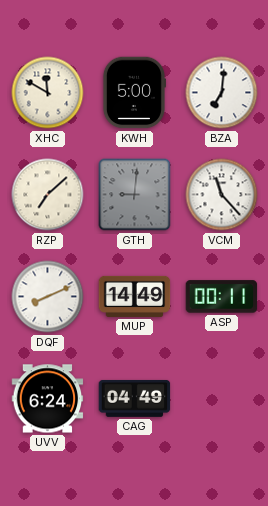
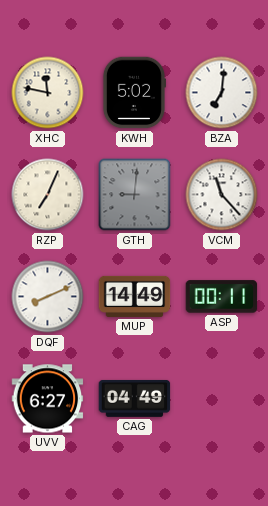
XHC: 11:50 -> 11:47
KWH: 5:00 -> 5:02
RZP: 7:08 -> 7:04
UVV: 6:24 -> 6:27
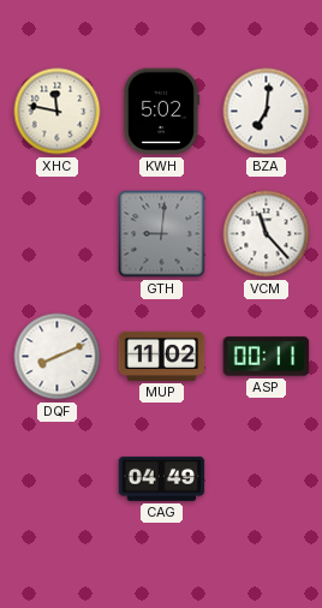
RZP: 7:04 -> none
MUP: 14:49 -> 11:02
UVV: 6:27 -> none
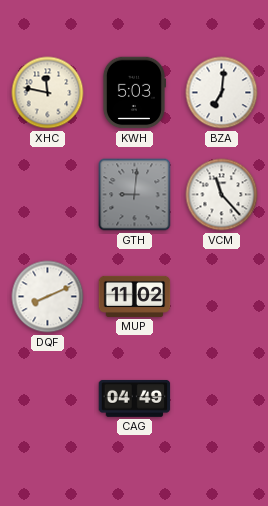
KWH: 5:02 -> 5:03
ASP: 00:11 -> none
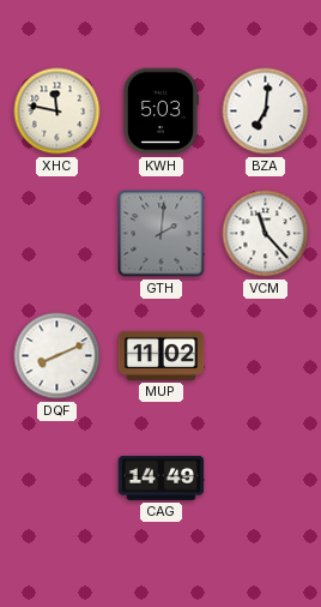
GTH: 9:01 -> 2:01
CAG: 04:49 -> 14:49
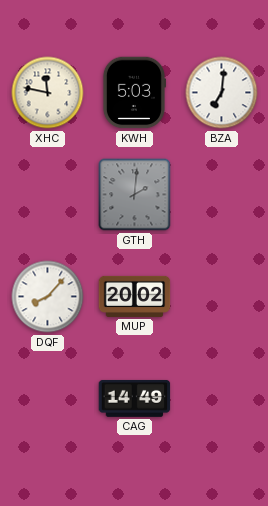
VCM: 11:23 -> none
DQF: 8:11 -> 8:07
MUP: 11:02 -> 20:02
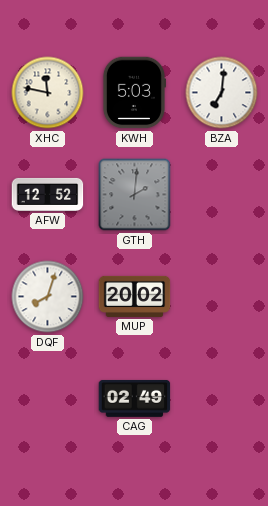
AFW: none -> 12:52
DQF: 8:07 -> 8:03
CAG: 14:49 -> 02:49
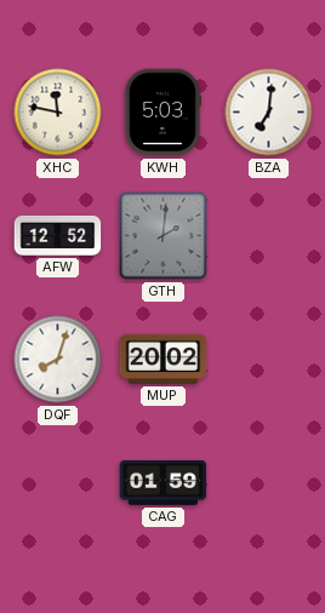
CAG: 02:49 -> 01:59
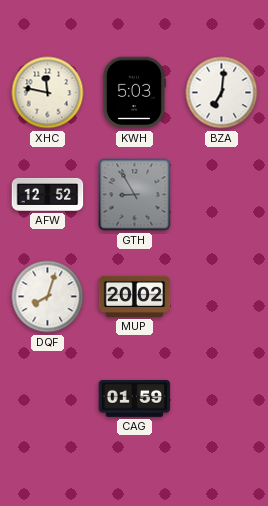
GTH: 2:01 -> 8:55
